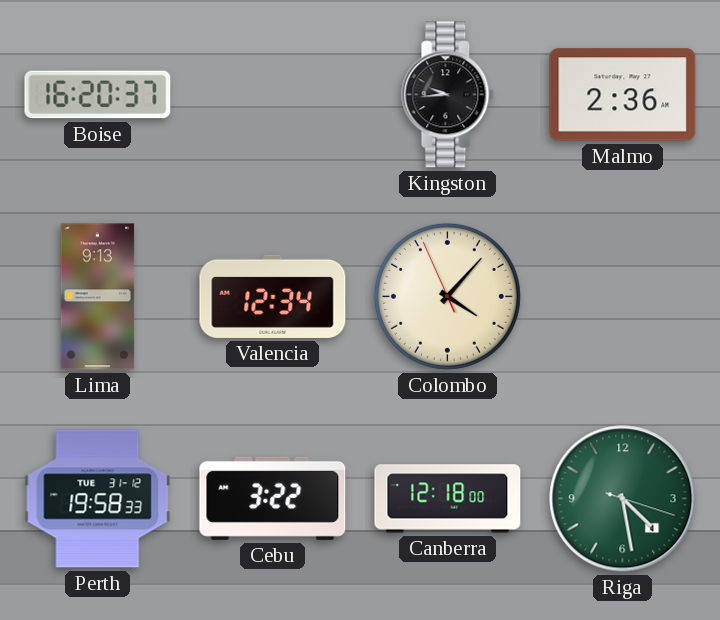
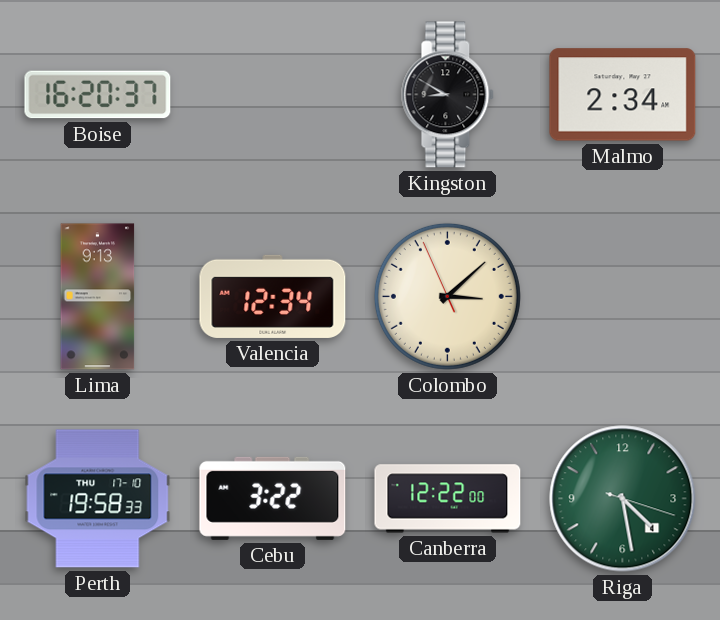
Kingston: 9:44 -> 8:50
Malmo: 2:36 -> 2:34
Colombo: 4:06 -> 3:07
Perth date: TUE 31-12 -> THU 17-10
Canberra: 12:18 -> 12:22
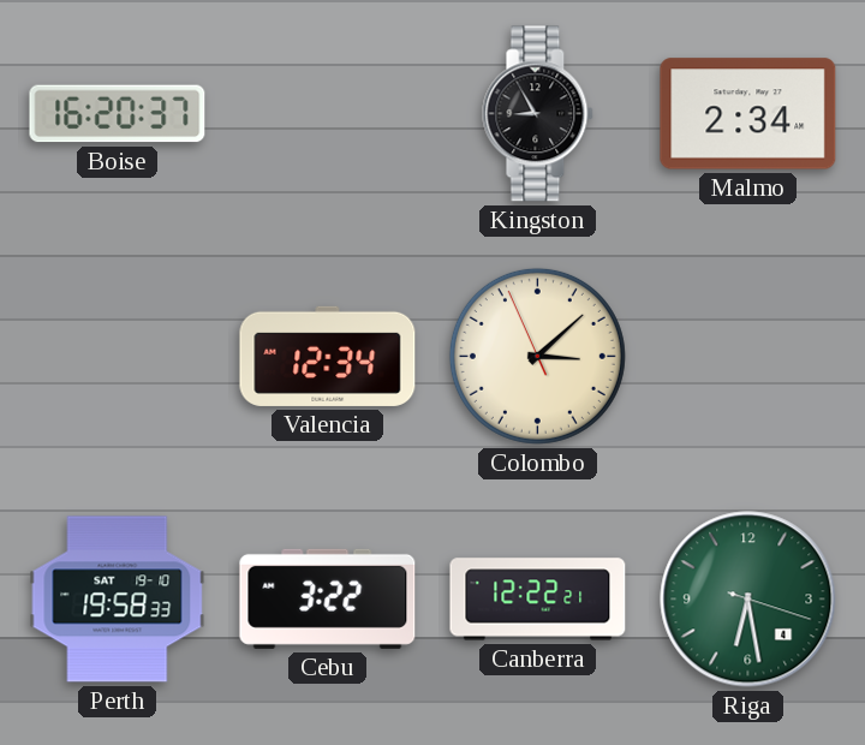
Kingston: 8:50 -> 8:55
Lima: 9:13 -> none
Perth date: THU 17-10 -> SAT 19-10
Canberra: 12:22:00 -> 12:22:21
Riga: 4:28 -> 6:28
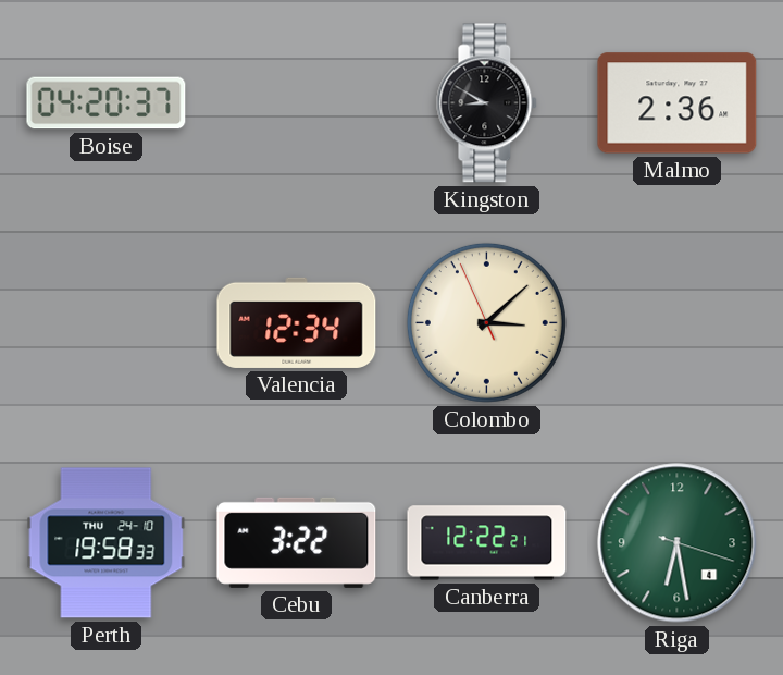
Boise: 16:20 -> 04:20
Kingston: 8:55 -> 8:50
Malmo: 2:34 -> 2:36
Perth date: SAT 19-10 -> THU 24-10
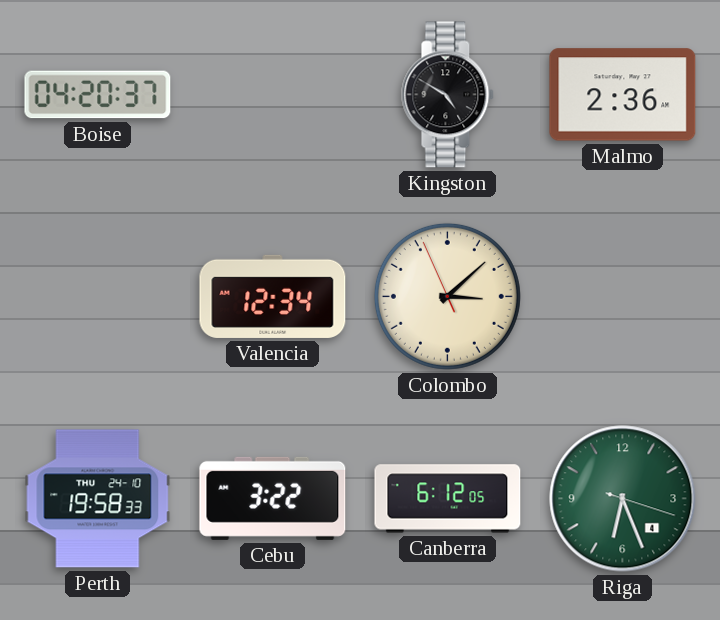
Kingston: 8:50 -> 4:50
Canberra: 12:22 -> 6:12
Riga: 6:28 -> 6:26
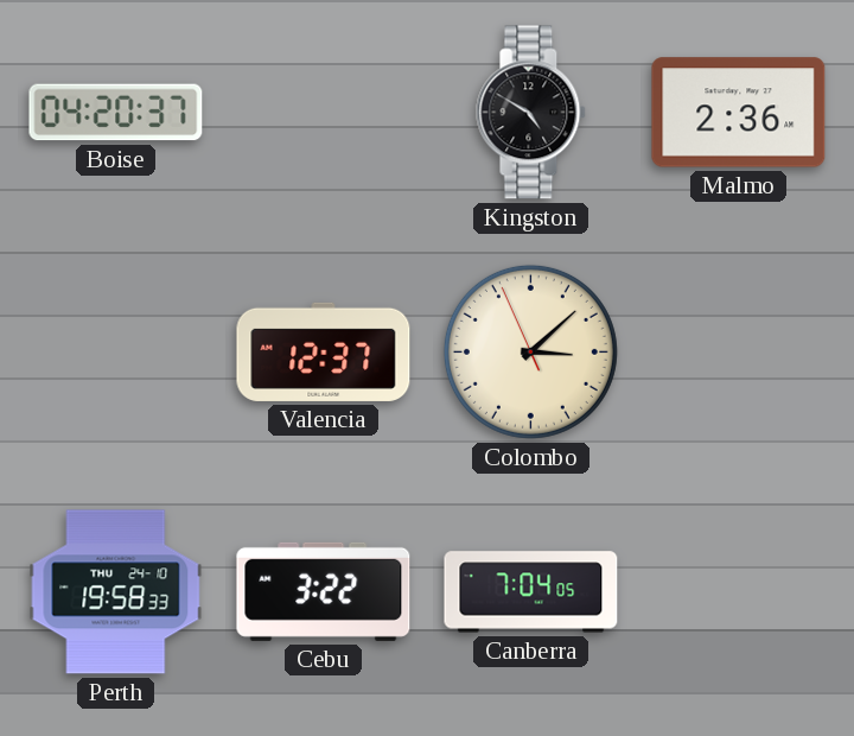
Valencia: 12:34 -> 12:37
Canberra: 6:12 -> 7:04
Riga: 6:26 -> none
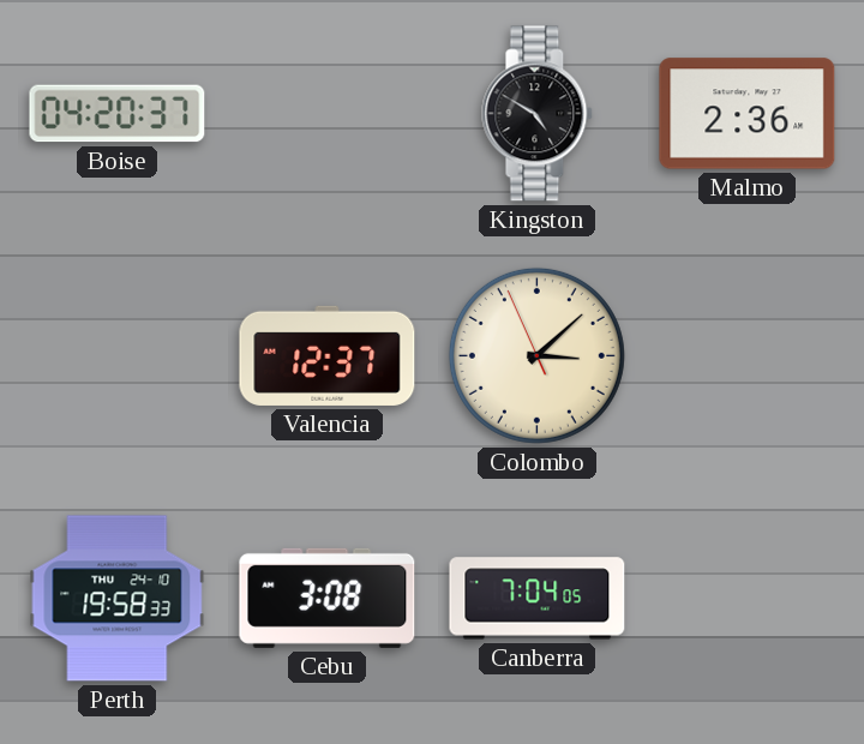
Cebu: 3:22 -> 3:08
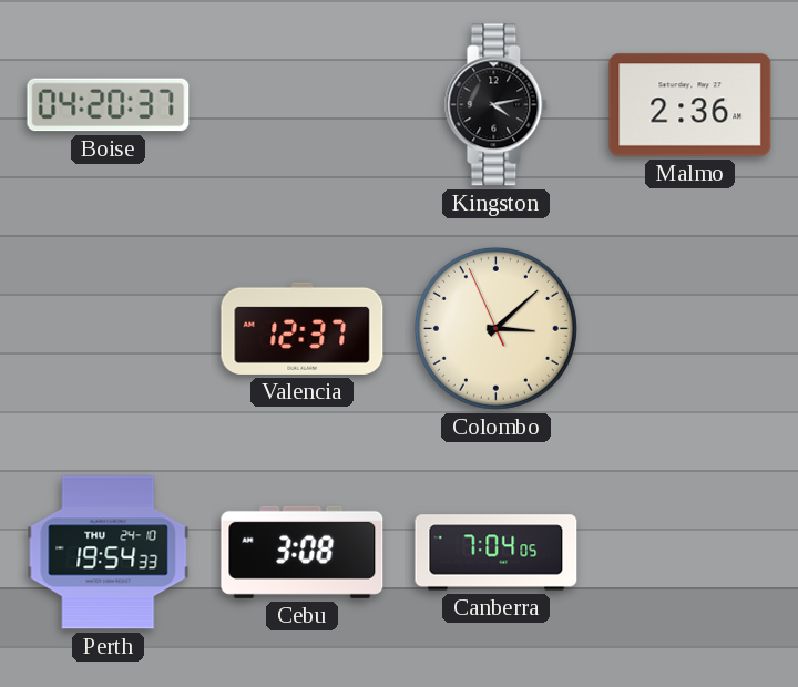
Kingston: 4:50 -> 4:13
Perth: 19:58 -> 19:54
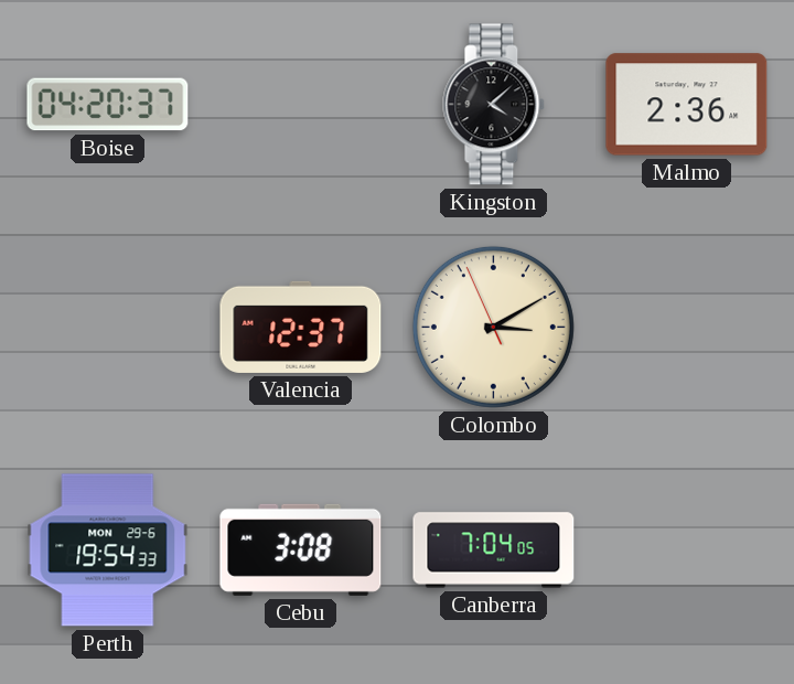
Kingston: 4:13 -> 4:08
Colombo: 3:07 -> 3:09
Perth date: THU 24-10 -> MON 29-6
